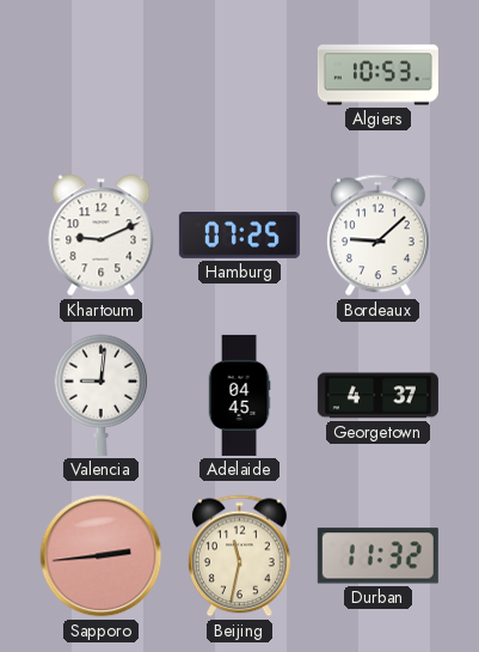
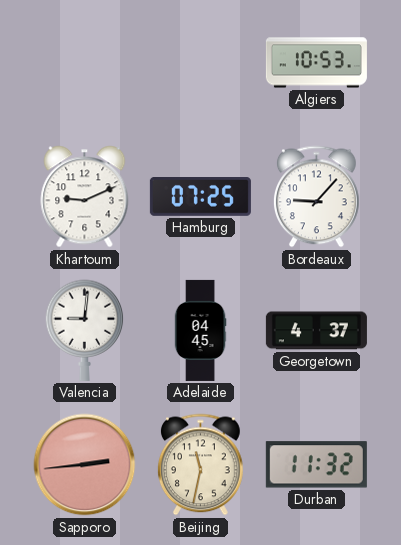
Bordeaux: 9:08 -> 9:07
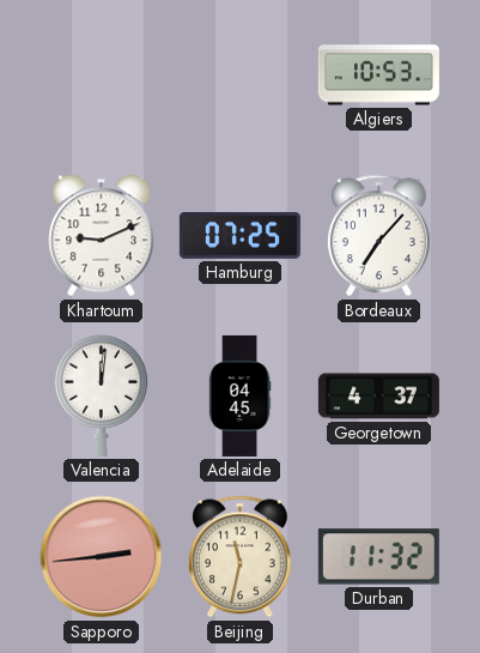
Bordeaux: 9:07 -> 7:07
Valencia: 9:01 -> 12:01
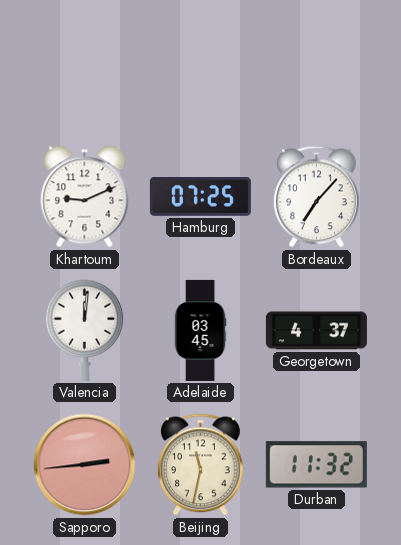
Algiers: 10:53 -> none
Adelaide: 04:45 -> 03:45
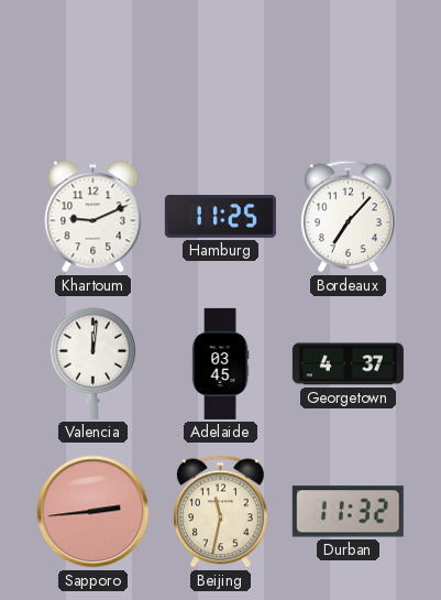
Hamburg: 07:25 -> 11:25
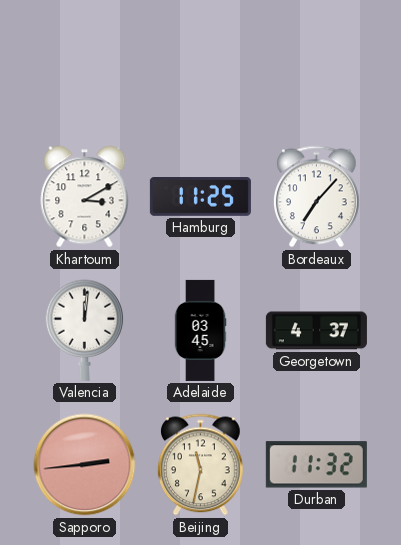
Khartoum: 9:11 -> 3:10
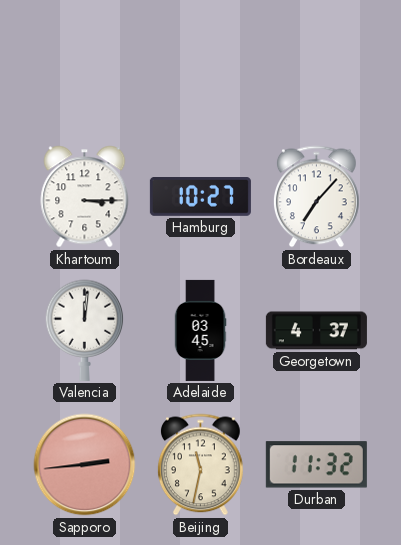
Khartoum: 3:10 -> 3:15
Hamburg: 11:25 -> 10:27
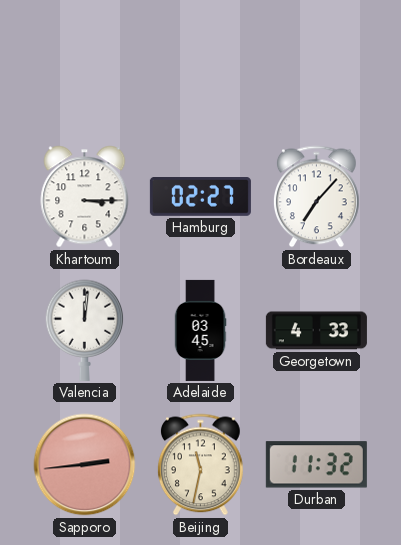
Hamburg: 10:27 -> 02:27
Georgetown: 4:37 -> 4:33
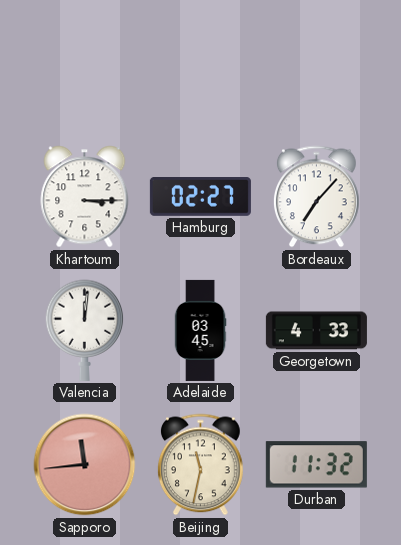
Sapporo: 2:44 -> 11:44
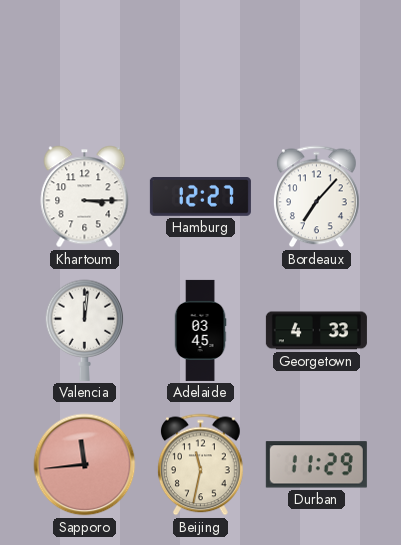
Hamburg: 02:27 -> 12:27
Durban: 11:32 -> 11:29
